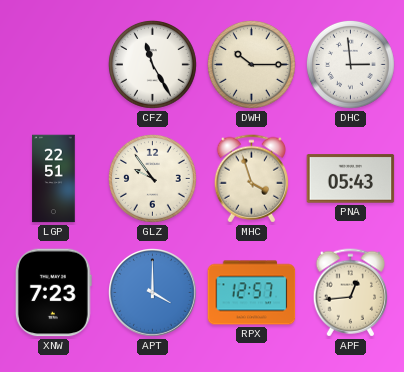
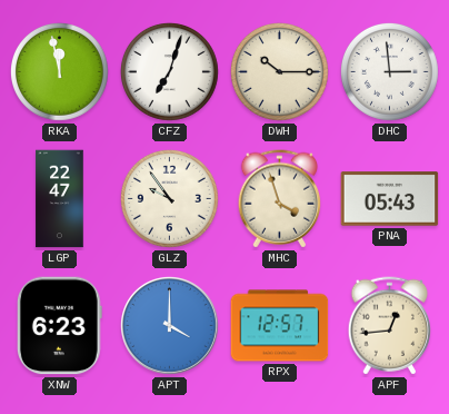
RKA: none -> 11:58
CFZ: 11:25 -> 7:03
LGP: 22:51 -> 22:47
XNW: 7:23 -> 6:23
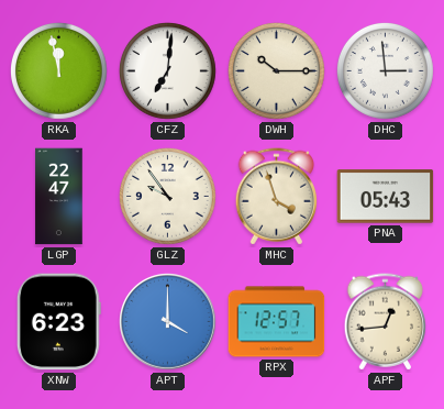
CFZ: 7:03 -> 7:01
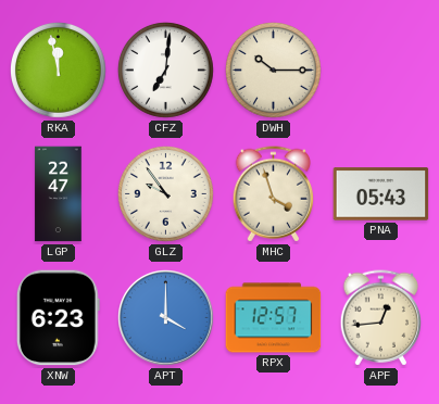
DHC: 2:59 -> none
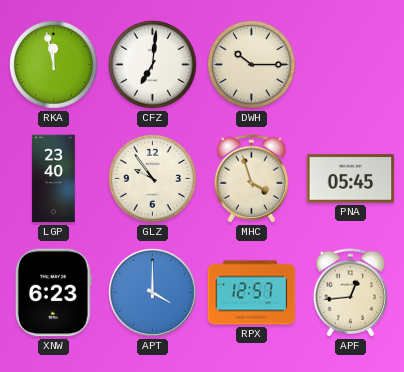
LGP: 22:47 -> 23:40
PNA: 05:43 -> 05:45
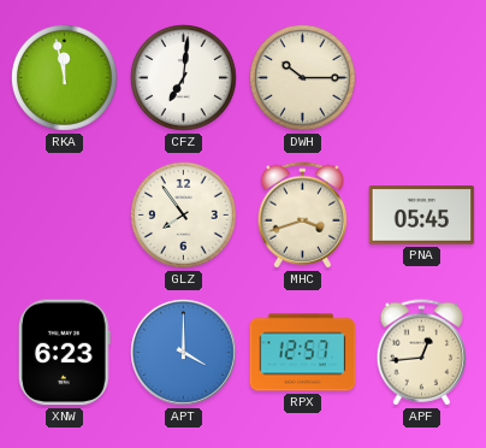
LGP: 23:40 -> none
GLZ: 9:54 -> 7:54
MHC: 3:57 -> 3:42
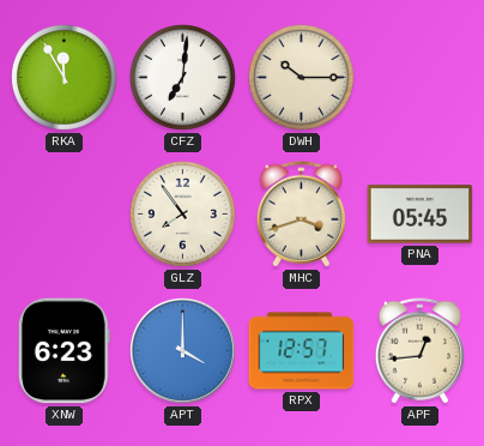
RKA: 11:58 -> 11:55
